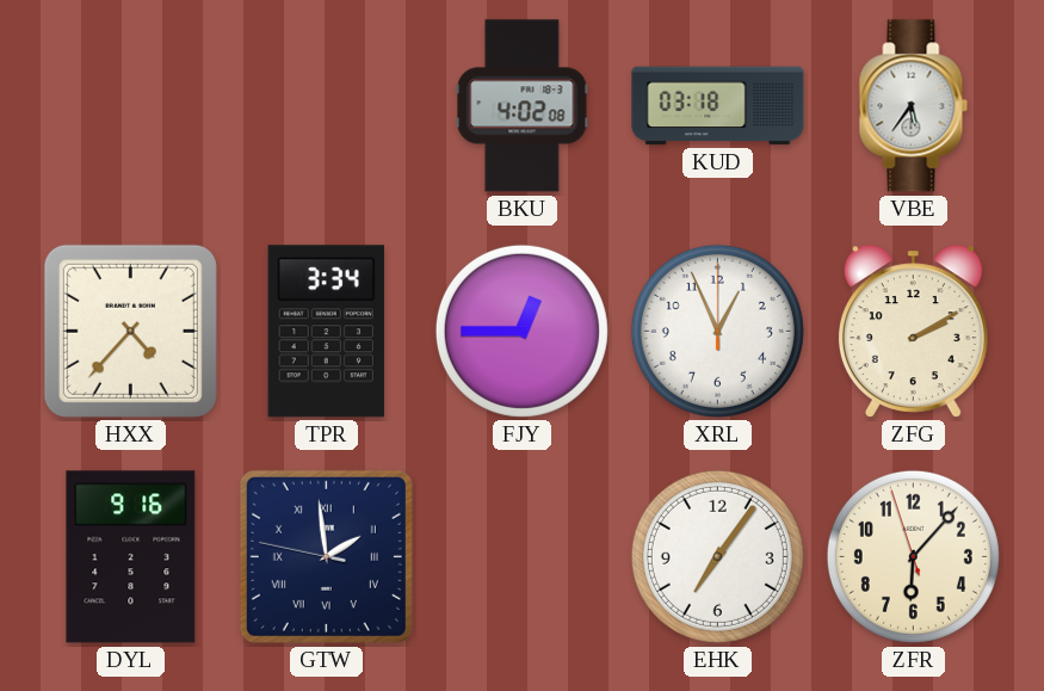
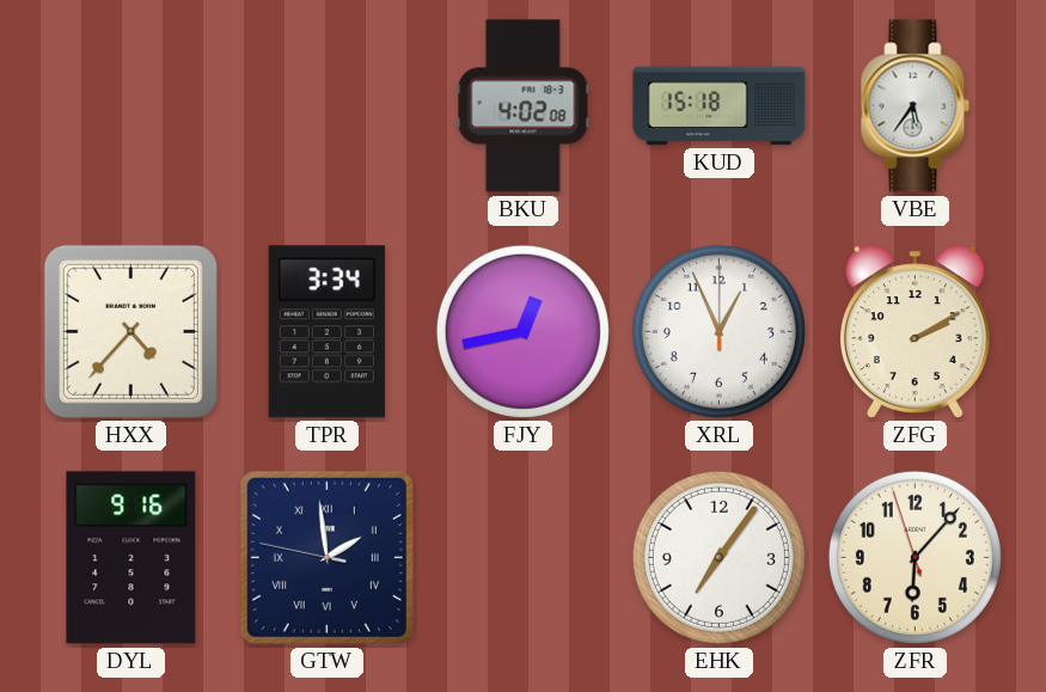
KUD: 03:18 -> 15:18
FJY: 12:45 -> 12:43
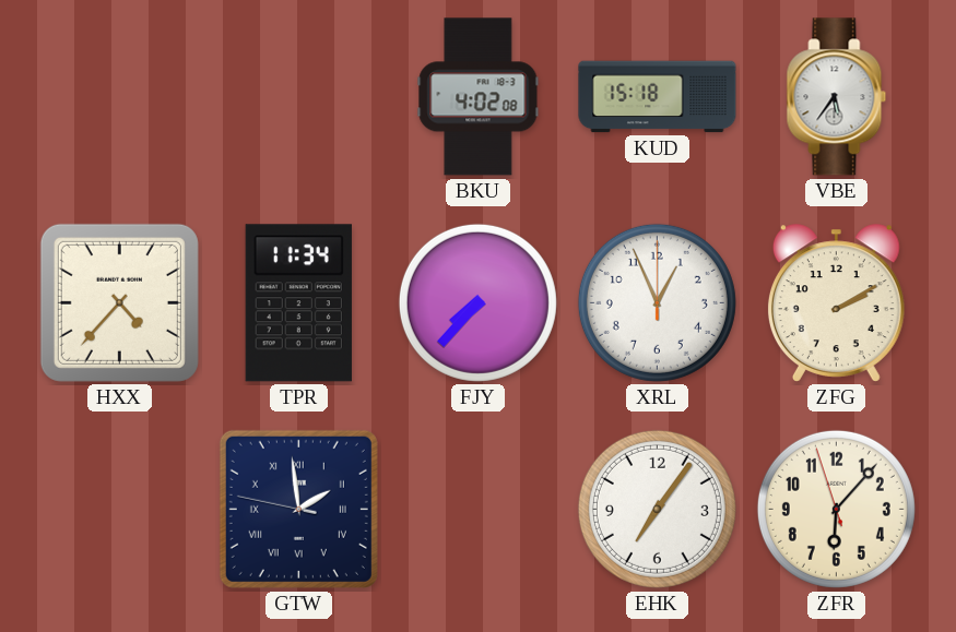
TPR: 3:34 -> 11:34
FJY: 12:43 -> 7:37
DYL: 9:16 -> none
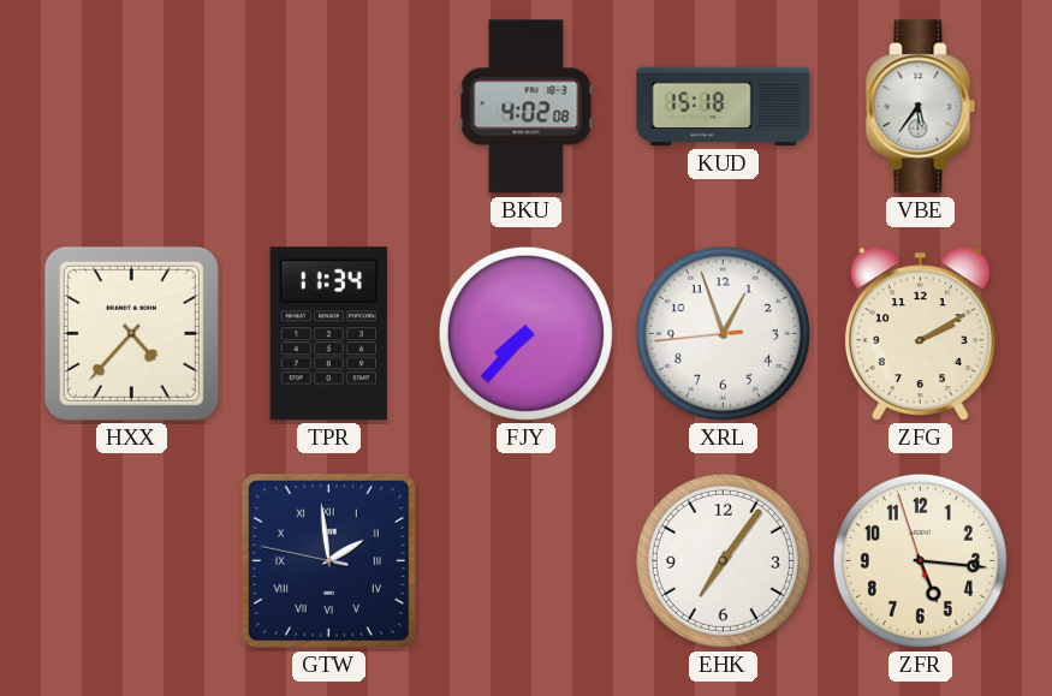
XRL: 12:56:00 -> 12:56:44
ZFR: 6:06 -> 5:15
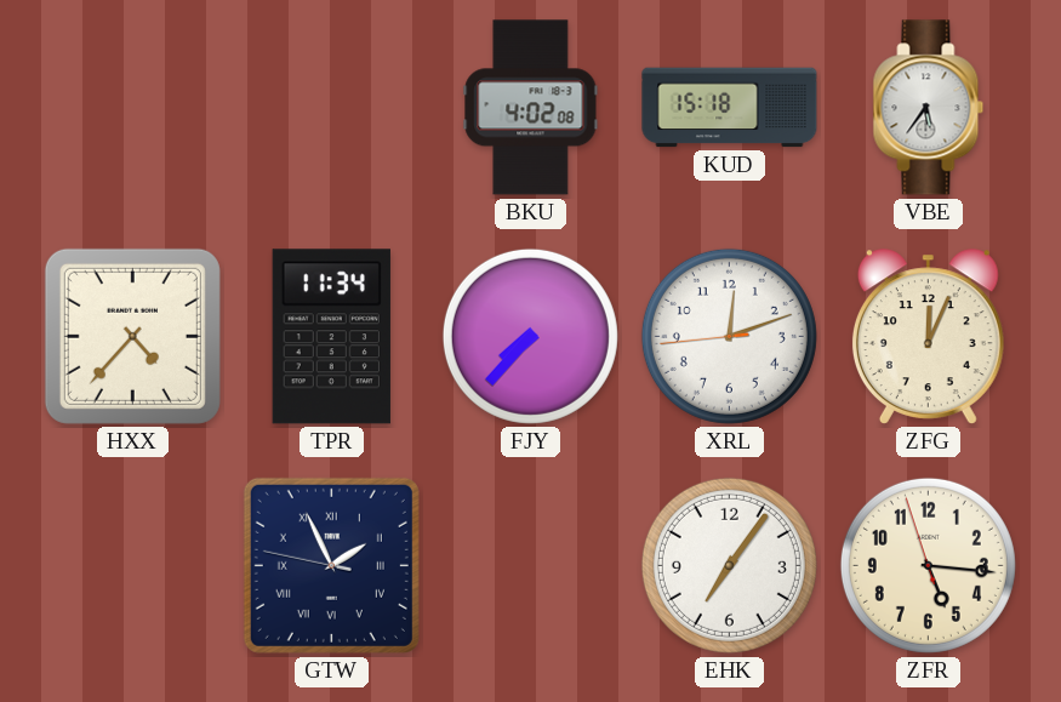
XRL: 12:56 -> 12:11
ZFG: 2:10 -> 12:04
GTW: 1:58 -> 1:55
